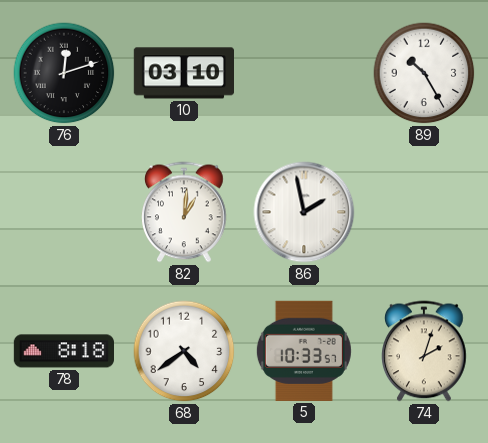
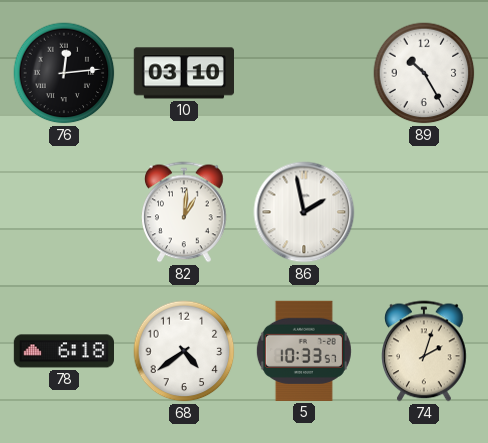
76: 12:12 -> 12:14
78: 8:18 -> 6:18
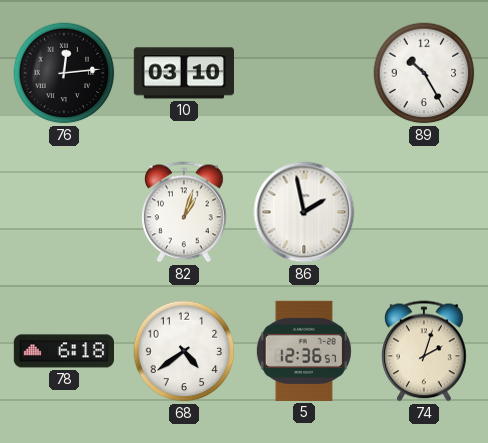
82: 1:01 -> 1:03
5: 10:33 -> 12:36
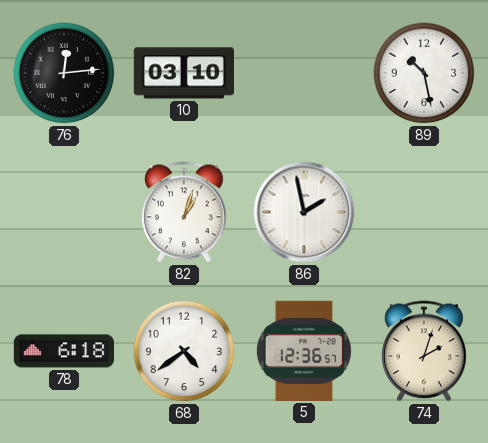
89: 10:25 -> 10:28
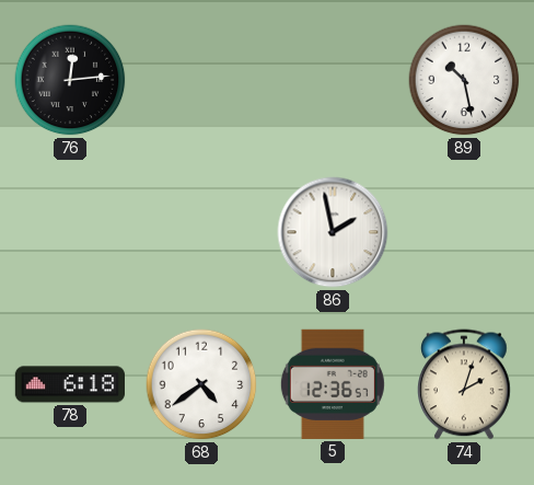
10: 03:10 -> none
82: 1:03 -> none
